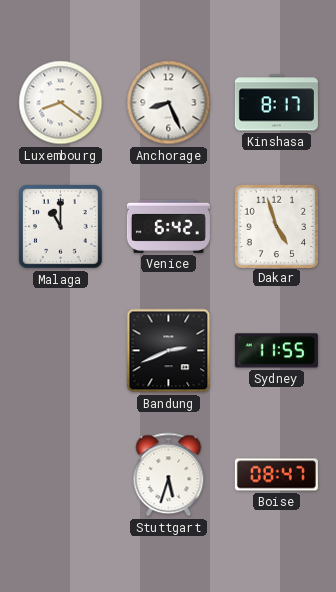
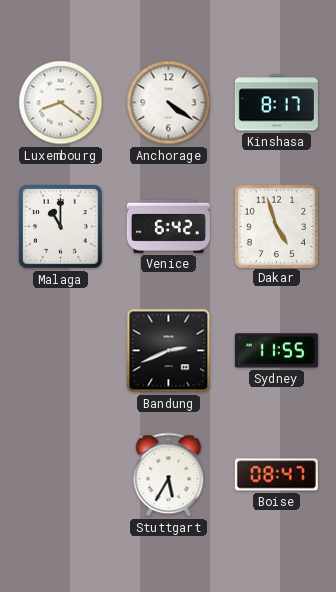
Anchorage: 8:26 -> 4:21
Stuttgart: 5:33 -> 5:35
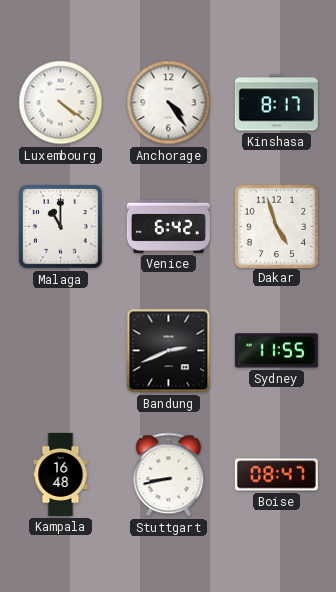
Luxembourg: 8:21 -> 4:21
Anchorage: 4:21 -> 4:24
Kampala: none -> 16:48
Stuttgart: 5:35 -> 8:43
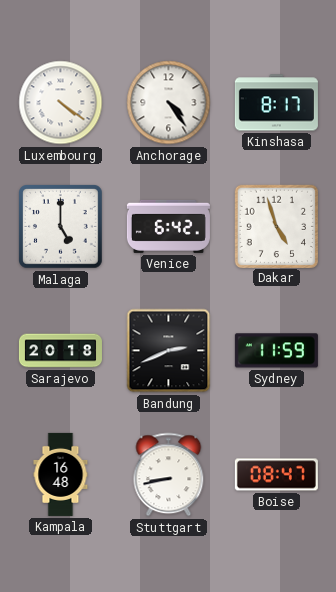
Malaga: 11:00 -> 5:00
Sarajevo: none -> 20:18
Sydney: 11:55 -> 11:59
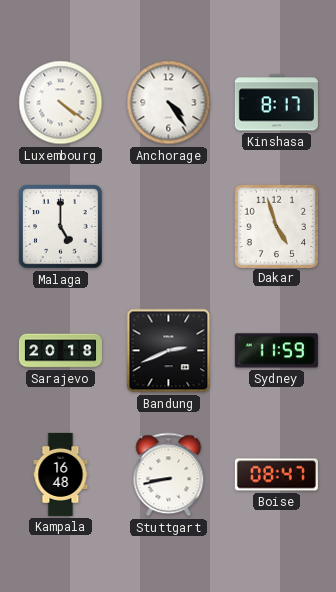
Venice: 6:42 -> none
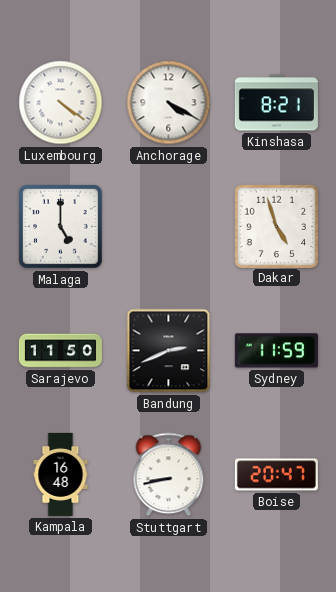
Anchorage: 4:24 -> 4:20
Kinshasa: 8:17 -> 8:21
Sarajevo: 20:18 -> 11:50
Boise: 08:47 -> 20:47
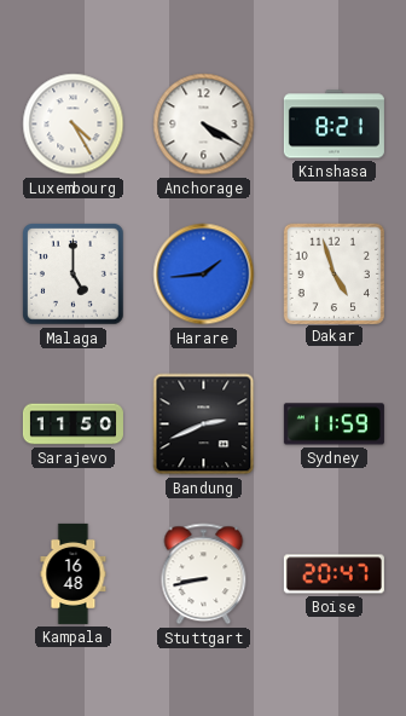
Luxembourg: 4:21 -> 4:25
Harare: none -> 1:44
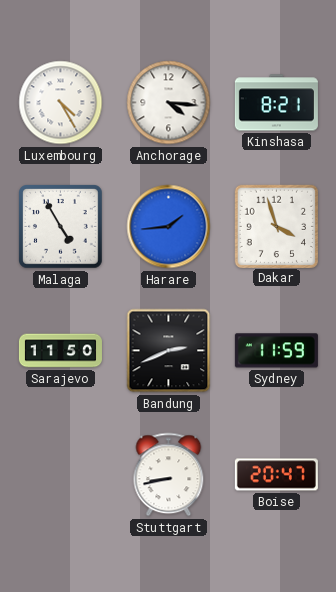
Anchorage: 4:20 -> 4:16
Malaga: 5:00 -> 4:55
Dakar: 4:57 -> 3:57
Kampala: 16:48 -> none
